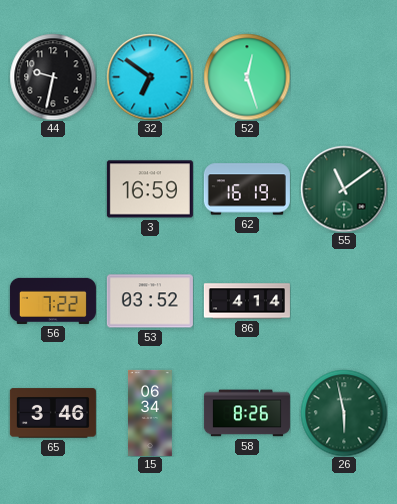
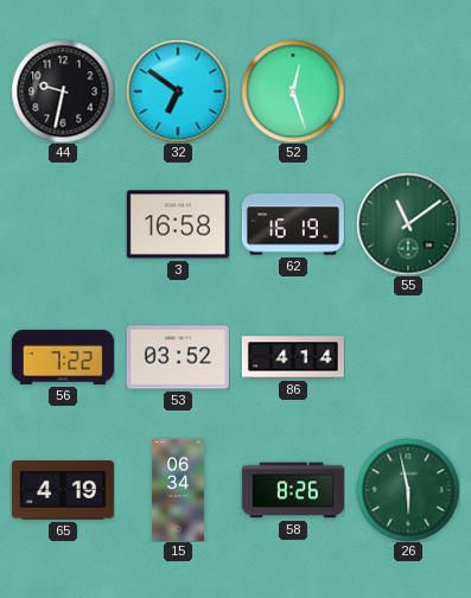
3: 16:59 -> 16:58
65: 3:46 -> 4:19
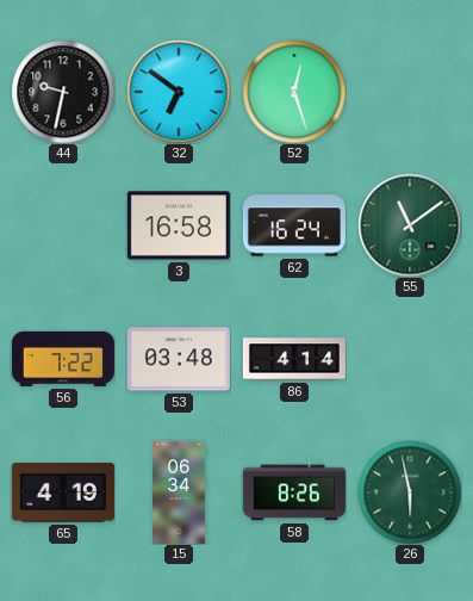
62: 16:19 -> 16:24
53: 03:52 -> 03:48
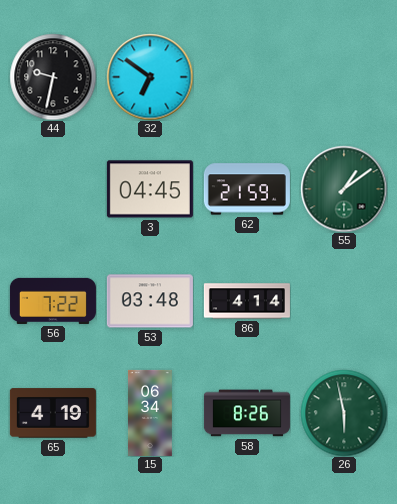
52: 12:27 -> none
3: 16:58 -> 04:45
62: 16:24 -> 21:59
55: 11:09 -> 1:09
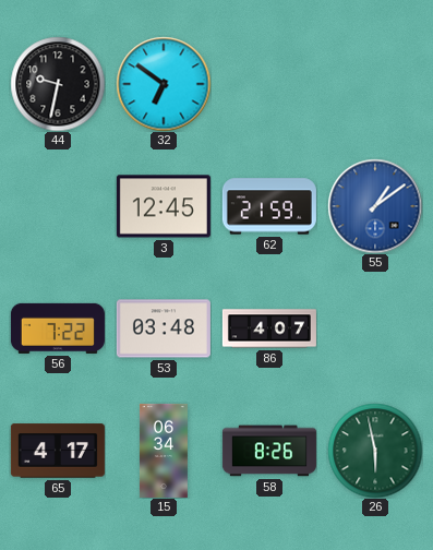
3: 04:45 -> 12:45
55 dial: green -> blue
86: 4:14 -> 4:07
65: 4:19 -> 4:17
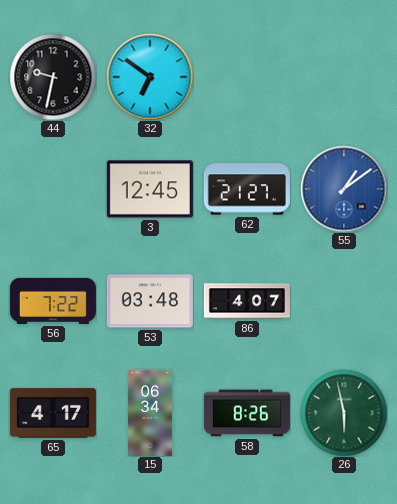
62: 21:59 -> 21:27
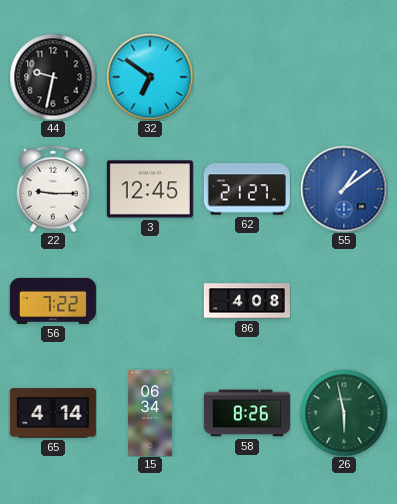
22: none -> 9:15
53: 03:48 -> none
86: 4:07 -> 4:08
65: 4:17 -> 4:14
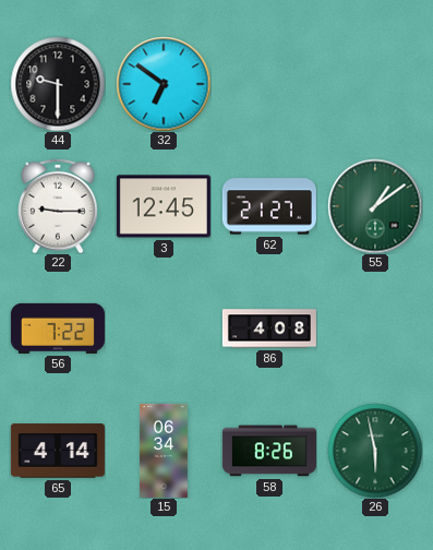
44: 9:32 -> 9:30
55 dial: blue -> green
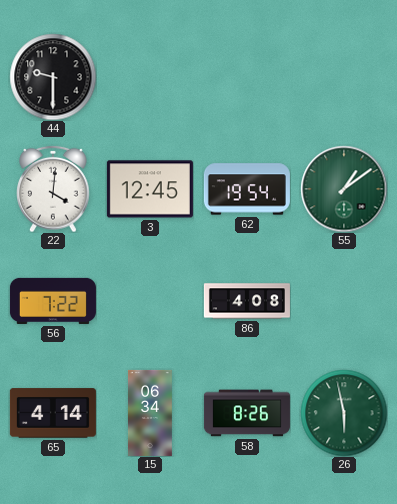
32: 6:51 -> none
22: 9:15 -> 4:01
62: 21:27 -> 19:54
